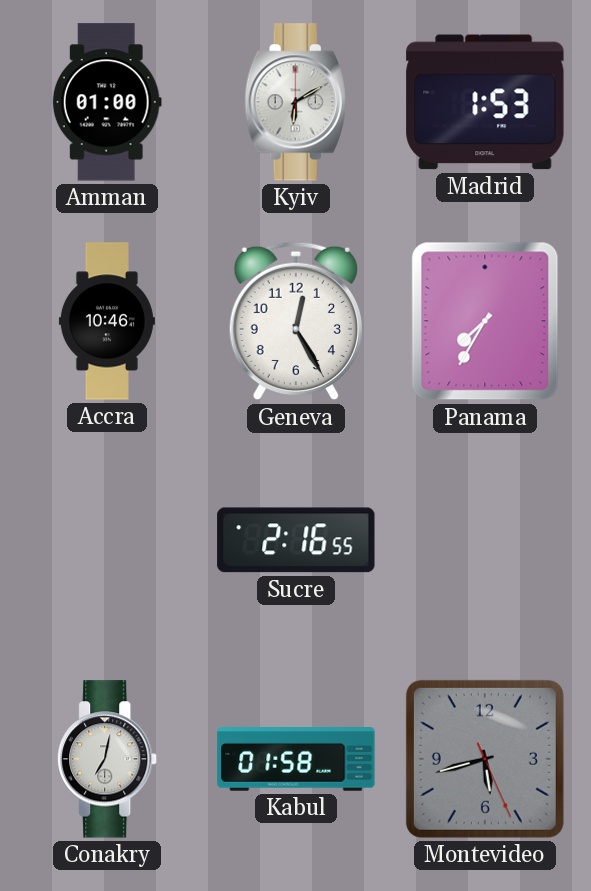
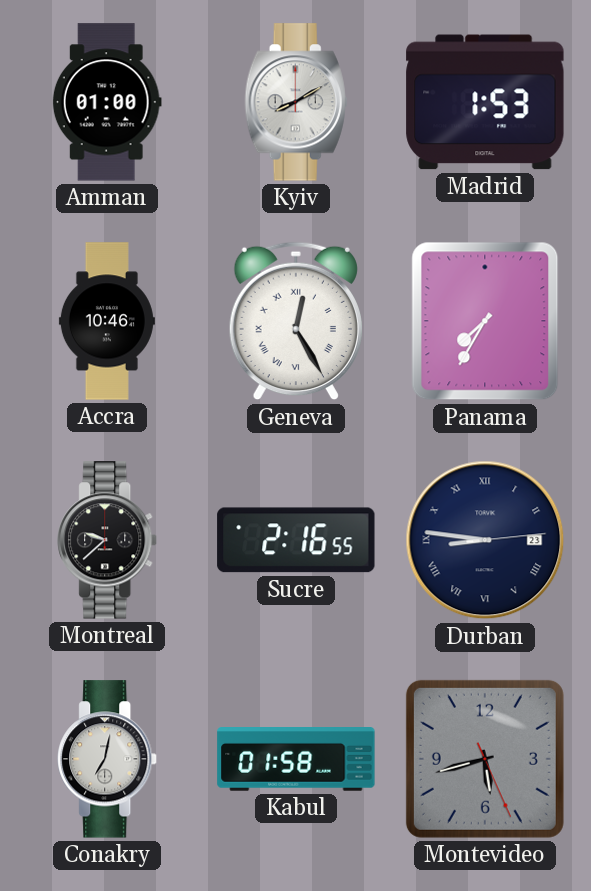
Kyiv: 6:10 -> 8:10
Geneva numerals: Arabic -> Roman
Montreal: none -> 9:38
Durban: none -> 8:46
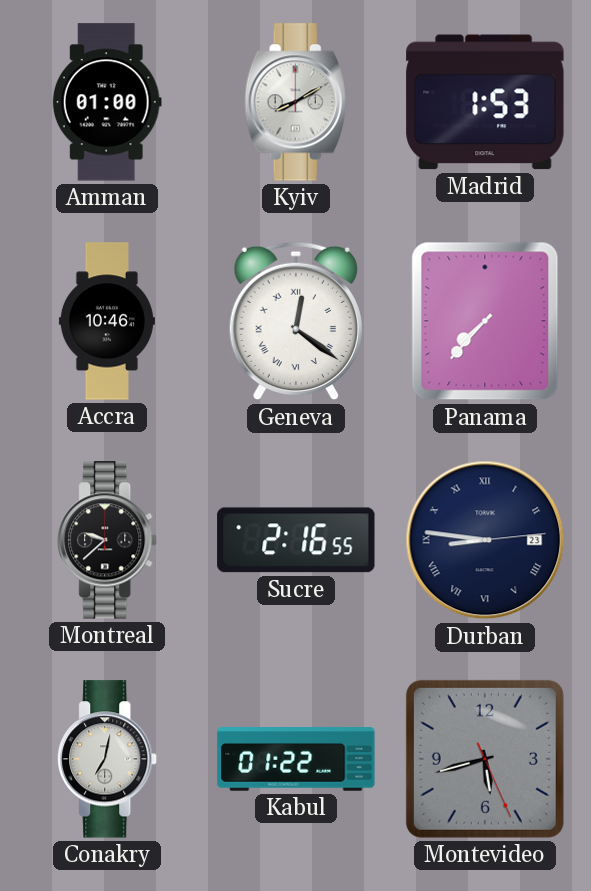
Geneva: 12:25 -> 12:21
Panama: 7:35 -> 7:37
Kabul: 01:58 -> 01:22
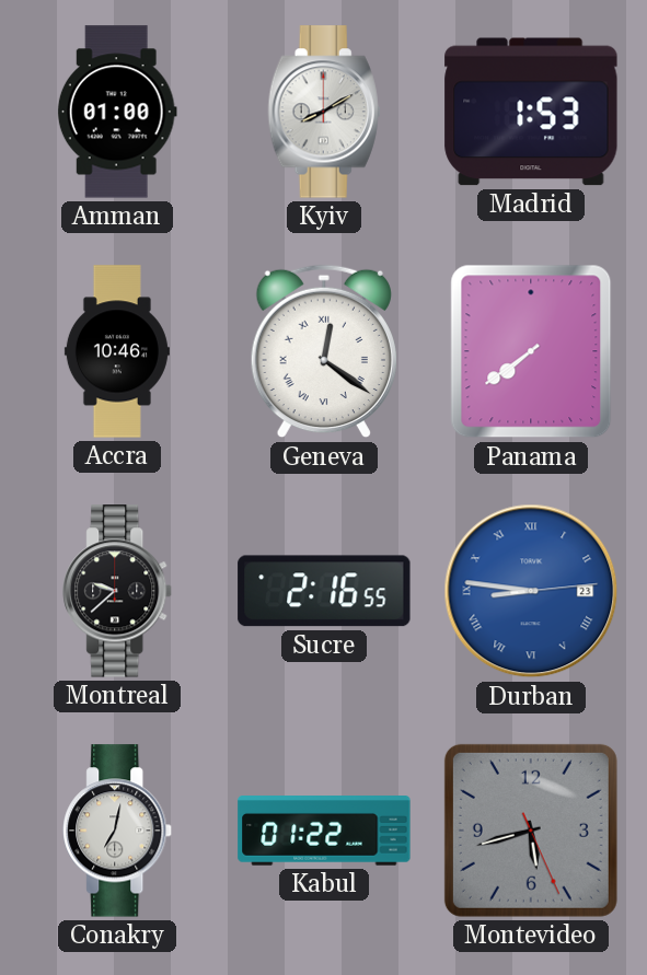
Panama: 7:37 -> 7:39
Durban dial: navy -> blue
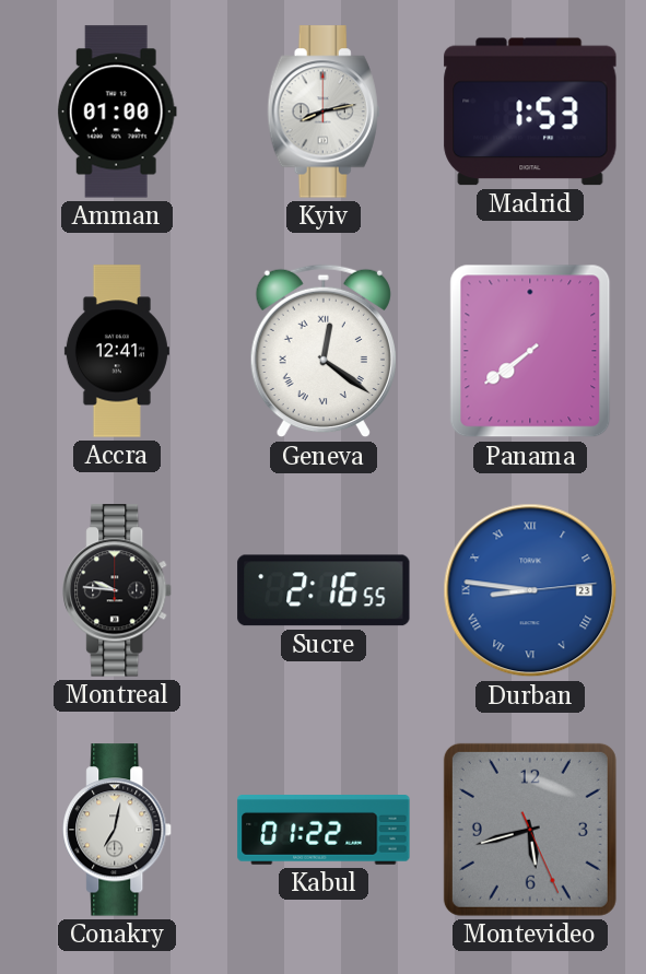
Kyiv: 8:10 -> 8:13
Accra: 10:46 -> 12:41
Montreal: 9:38 -> 9:46
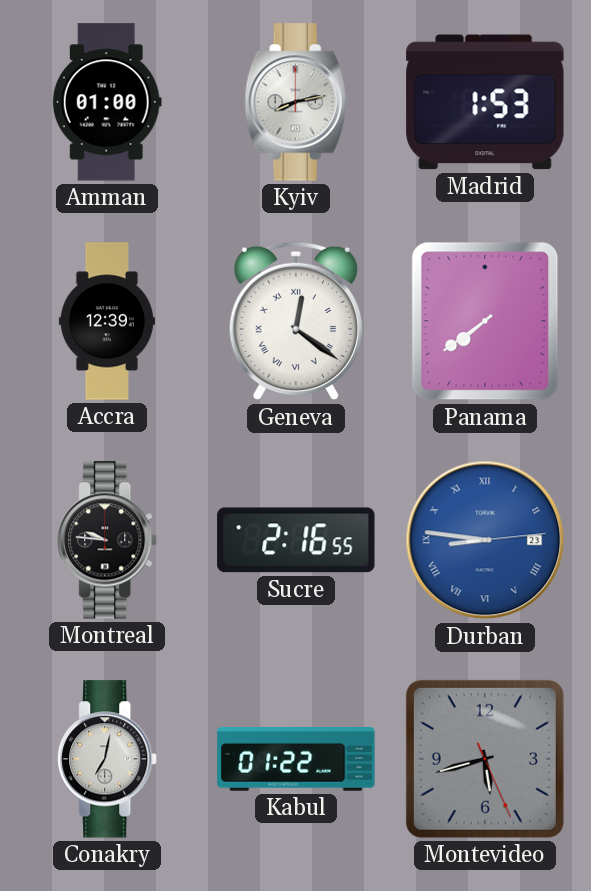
Accra: 12:41 -> 12:39
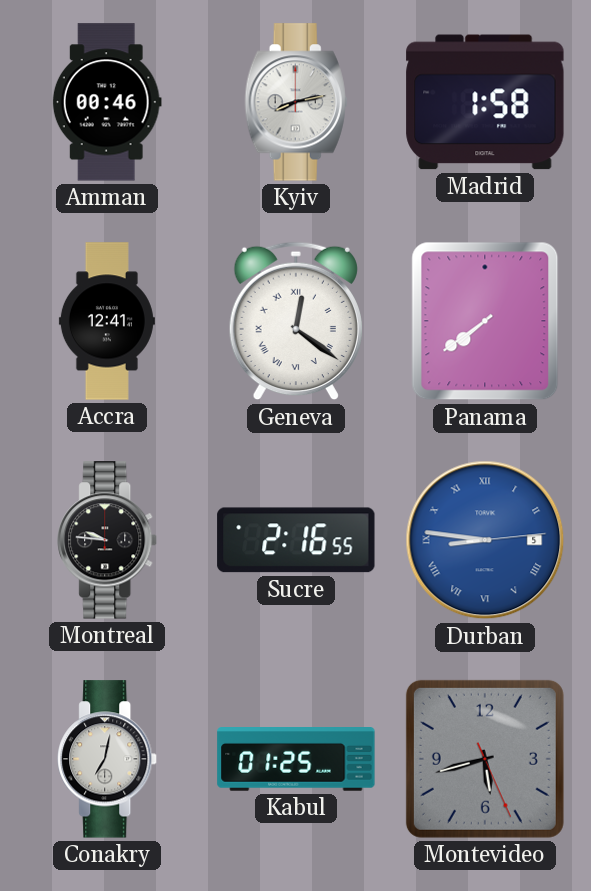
Amman: 01:00 -> 00:46
Madrid: 1:53 -> 1:58
Accra: 12:39 -> 12:41
Durban date: 23 -> 5
Kabul: 01:22 -> 01:25
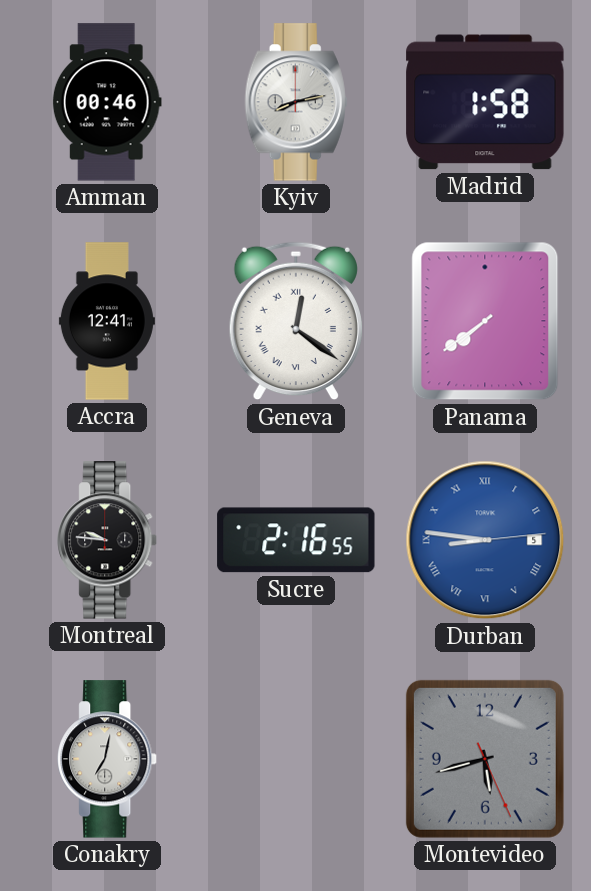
Kabul: 01:25 -> none
